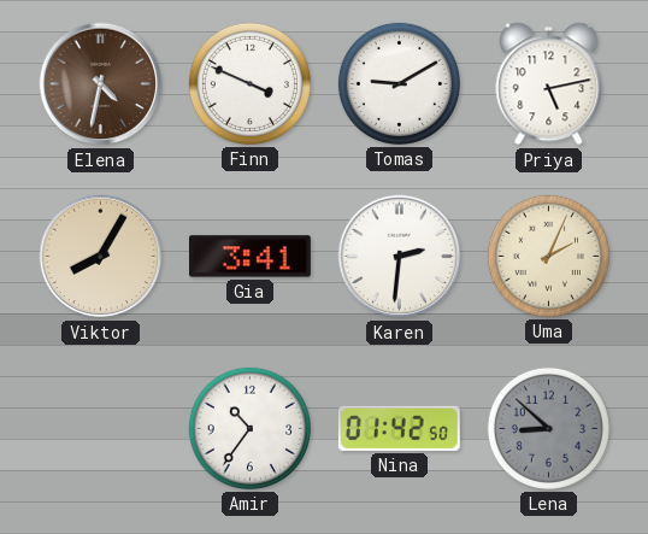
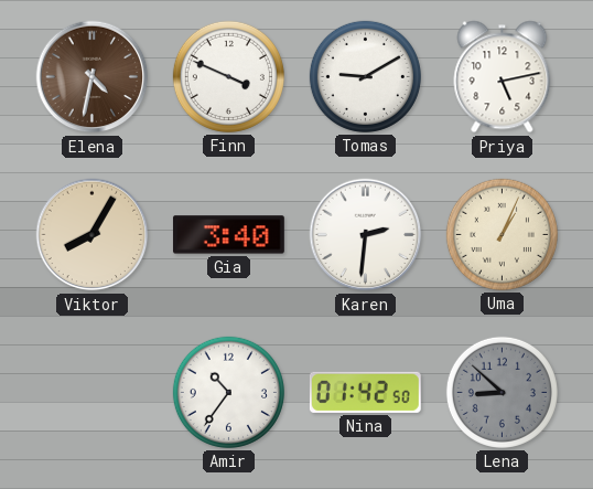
Gia: 3:41 -> 3:40
Uma: 2:04 -> 1:04
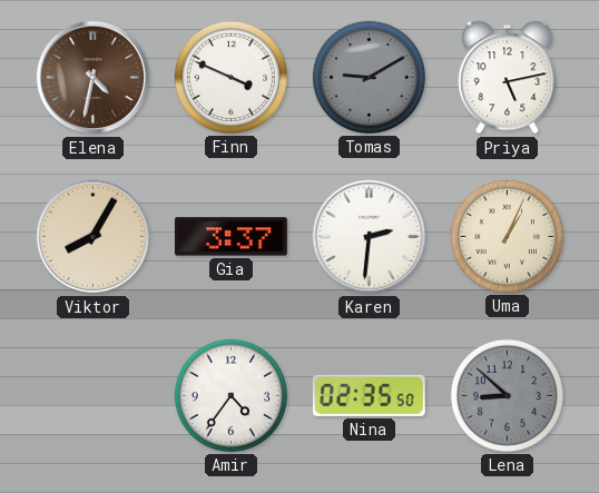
Tomas dial: white -> grey
Gia: 3:40 -> 3:37
Amir: 10:36 -> 4:36
Nina: 01:42 -> 02:35
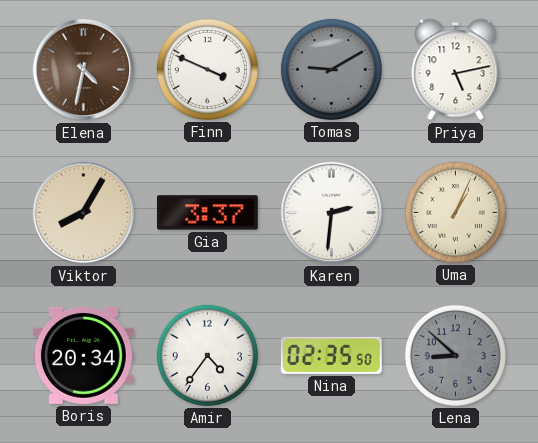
Boris: none -> 20:34
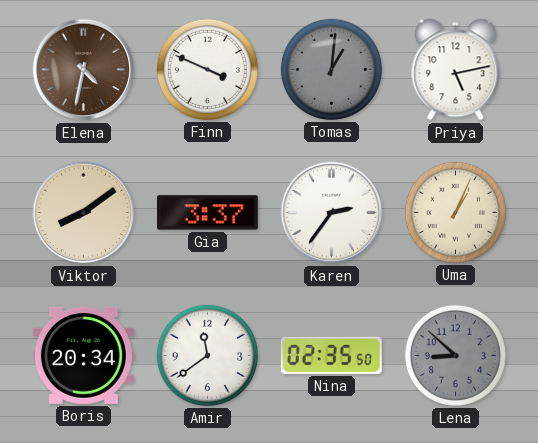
Tomas: 9:10 -> 1:01
Viktor: 8:05 -> 8:09
Karen: 2:31 -> 2:36
Amir: 4:36 -> 11:39
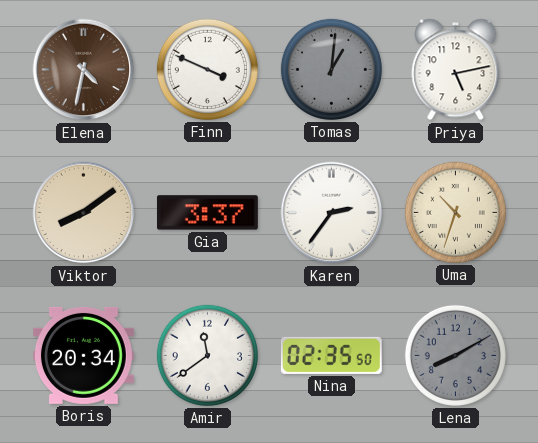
Uma: 1:04 -> 10:33
Lena: 8:52 -> 8:10
